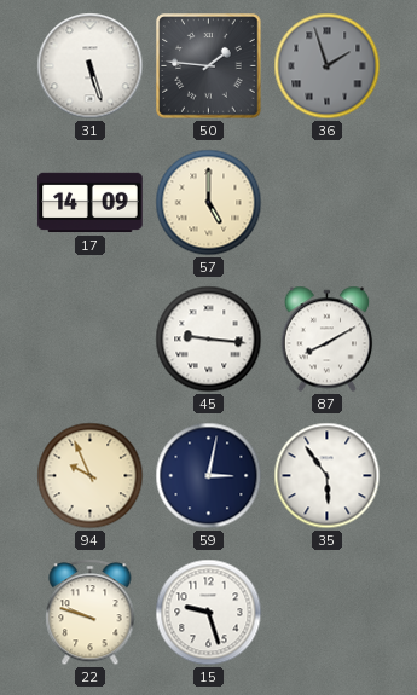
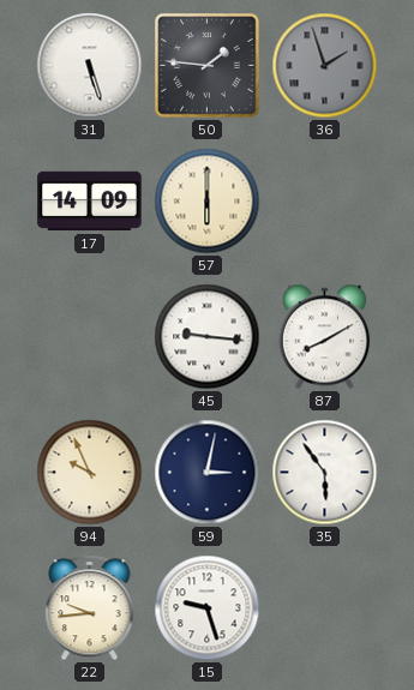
57: 5:00 -> 6:00
22: 9:48 -> 9:44
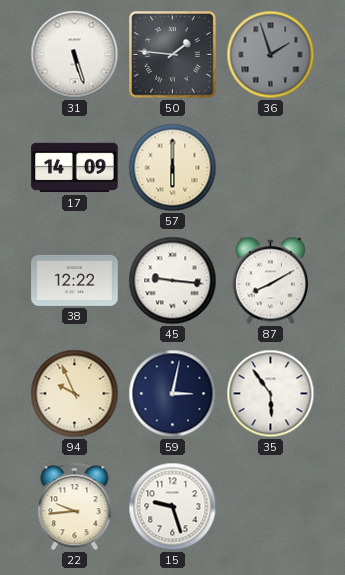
38: none -> 12:22
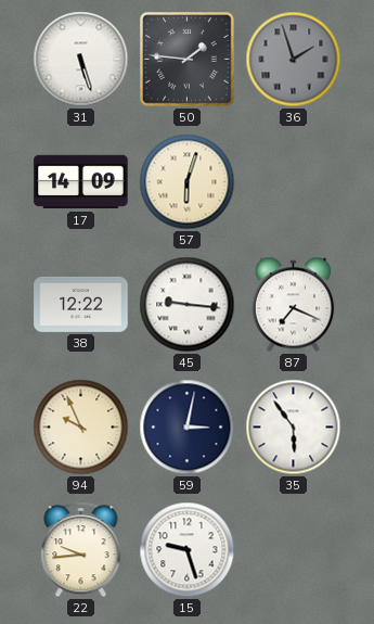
57: 6:00 -> 6:03
87: 8:10 -> 7:19
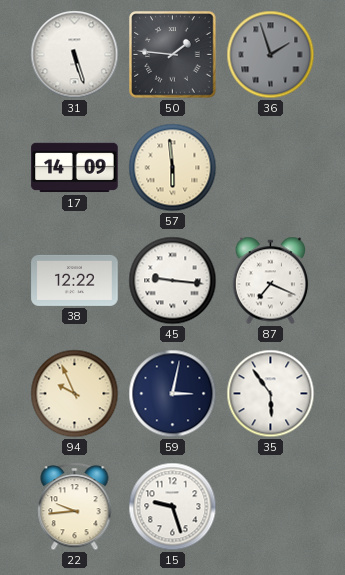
57: 6:03 -> 5:59
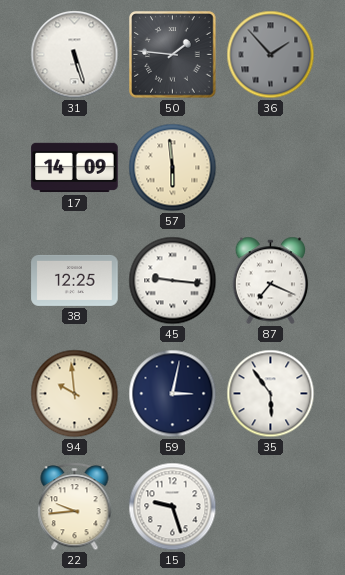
36: 1:57 -> 1:53
38: 12:22 -> 12:25
94: 9:56 -> 9:59
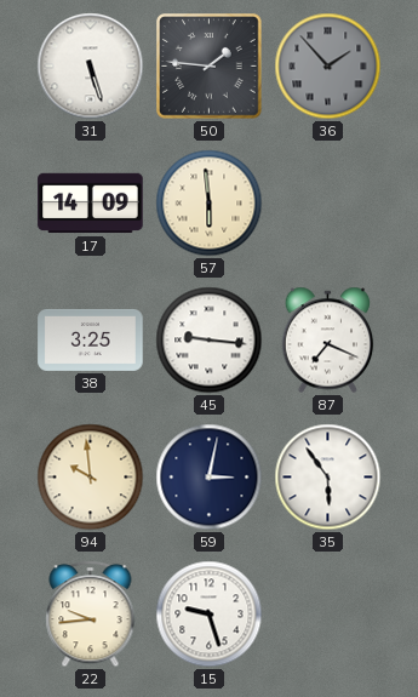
38: 12:25 -> 3:25
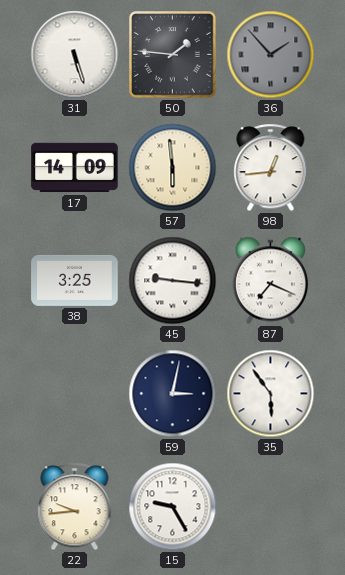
98: none -> 12:44
94: 9:59 -> none
15: 9:27 -> 9:25
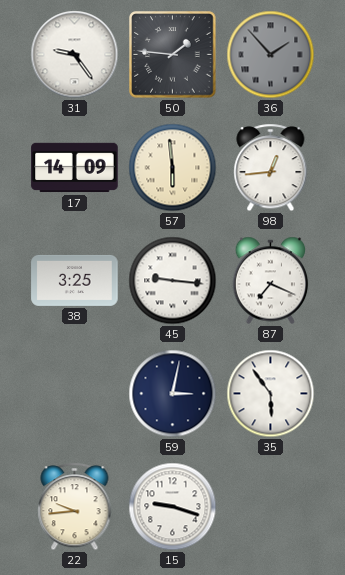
31: 5:27 -> 9:24
15: 9:25 -> 9:18
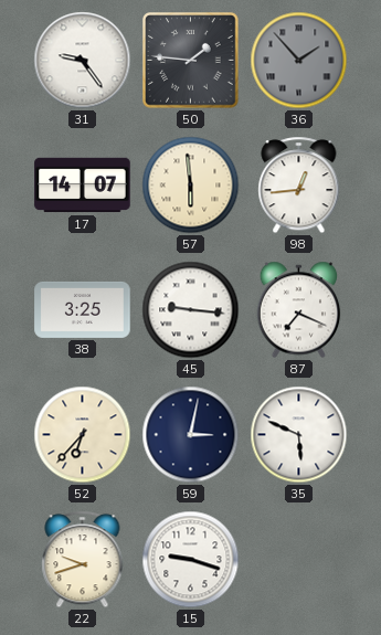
17: 14:09 -> 14:07
52: none -> 6:37
35: 5:54 -> 5:49
22: 9:44 -> 9:42
